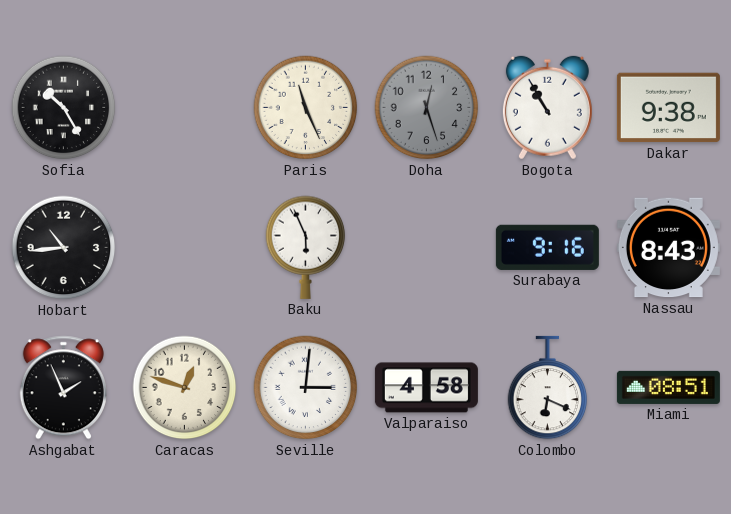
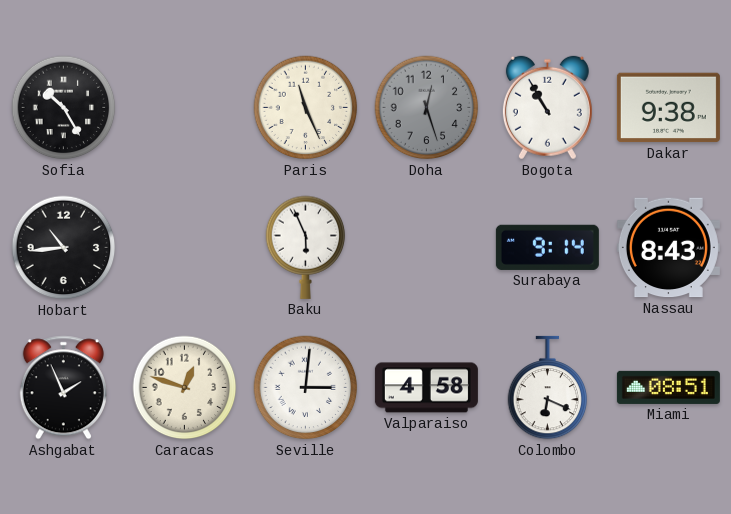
Surabaya: 9:16 -> 9:14
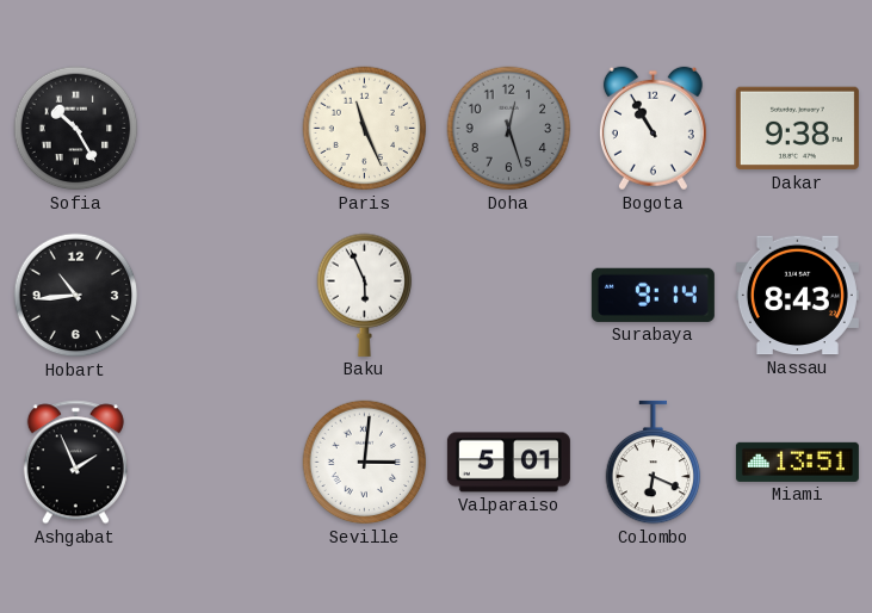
Caracas: 12:48 -> none
Valparaiso: 4:58 -> 5:01
Miami: 08:51 -> 13:51
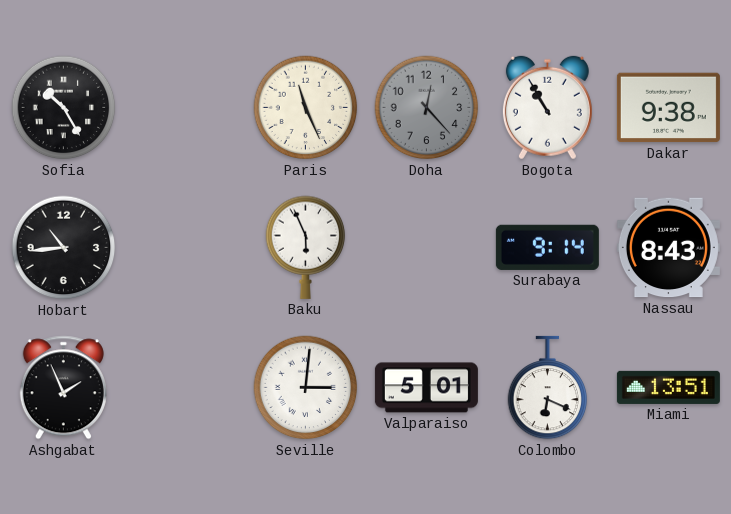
Doha: 12:27 -> 12:23
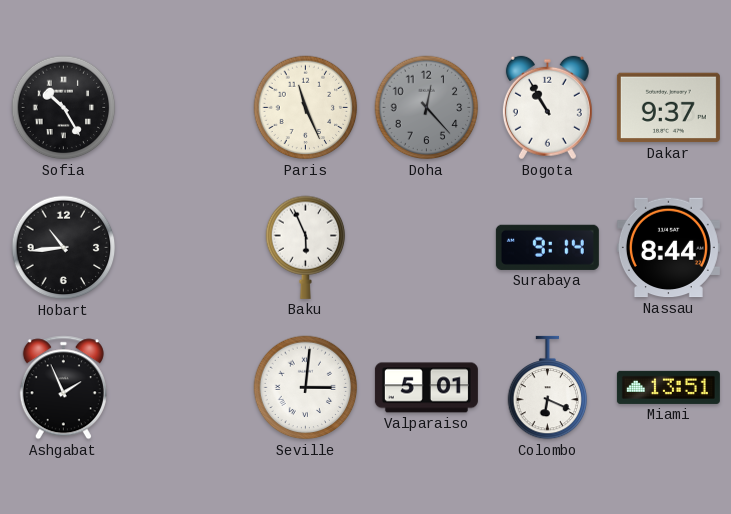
Dakar: 9:38 -> 9:37
Nassau: 8:43 -> 8:44
